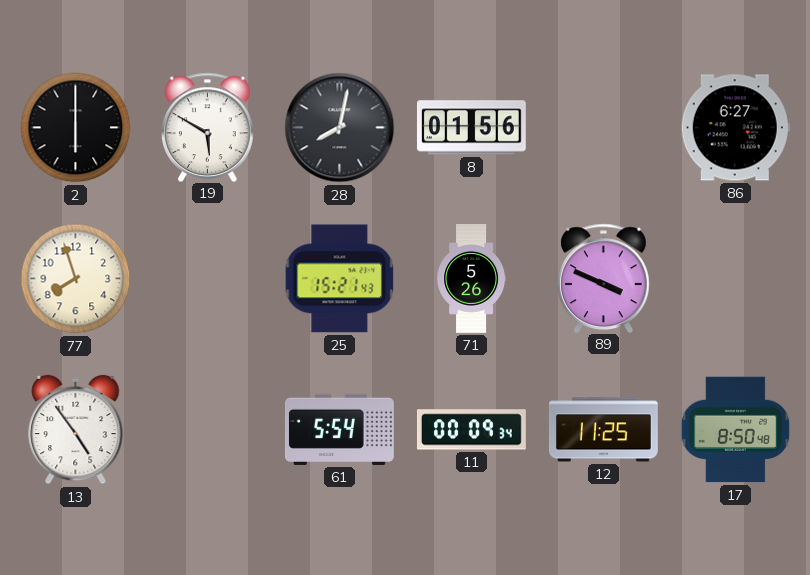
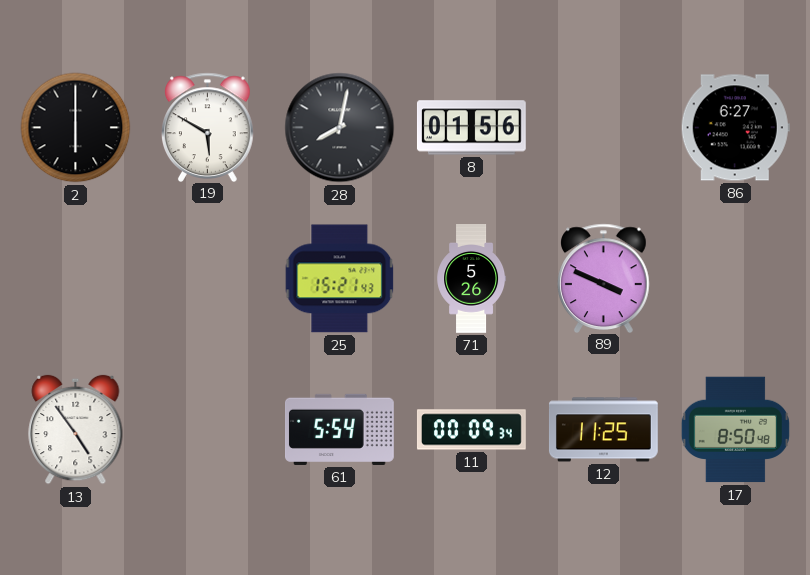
77: 7:57 -> none
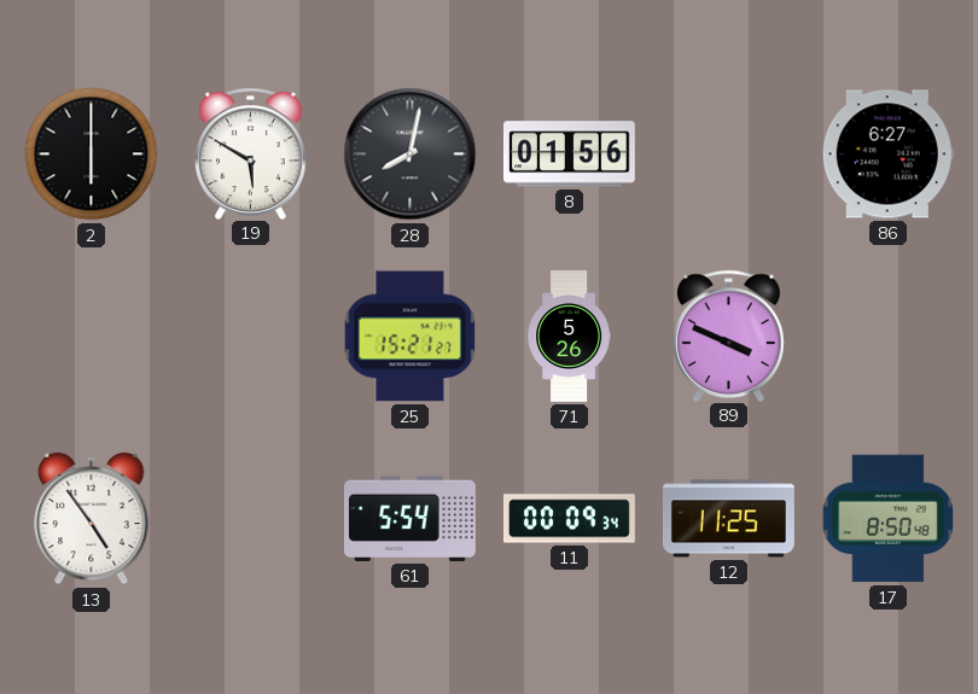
25: 15:21:43 -> 15:21:27
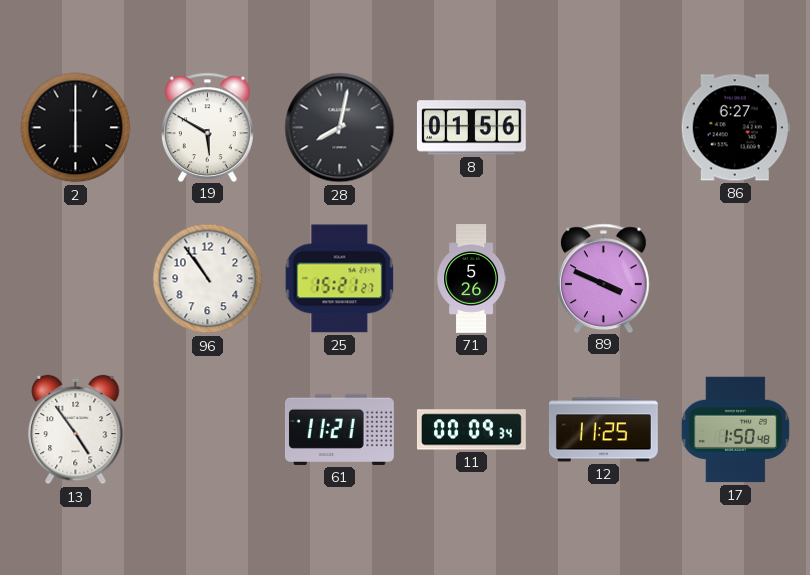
96: none -> 10:54
61: 5:54 -> 11:21
17: 8:50 -> 1:50
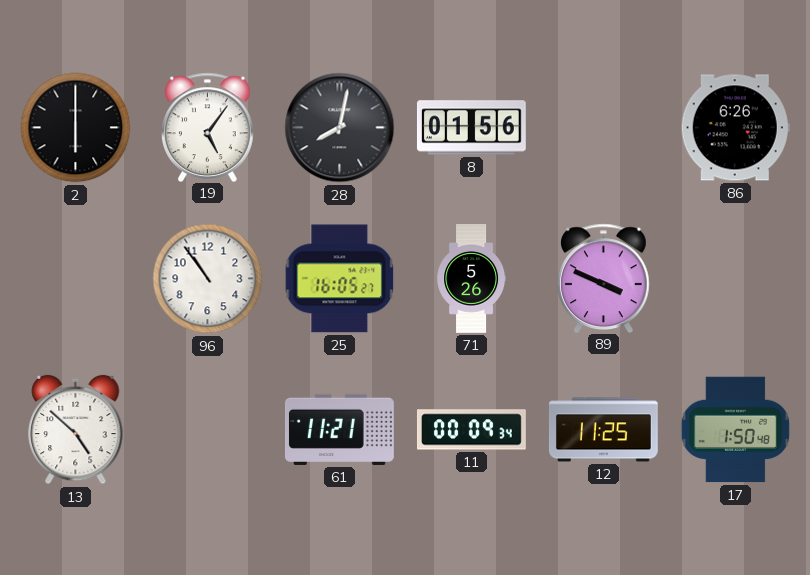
19: 5:50 -> 5:06
86: 6:27 -> 6:26
25: 15:21 -> 16:05
13: 4:54 -> 4:52
